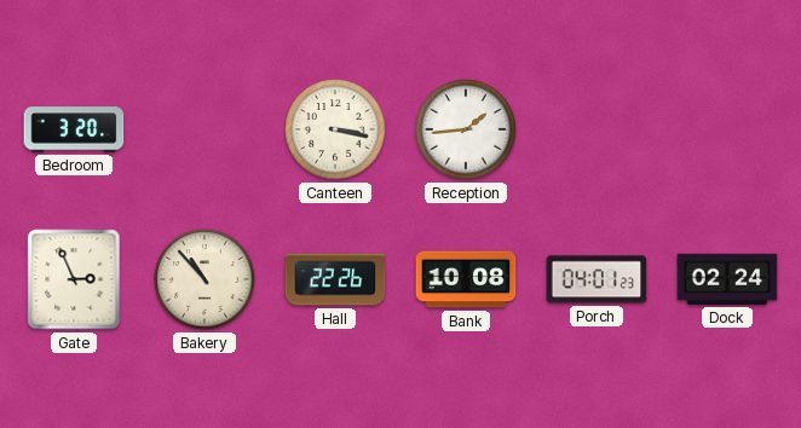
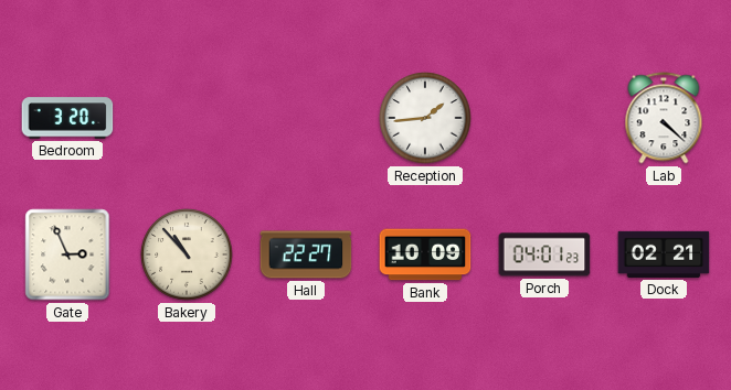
Canteen: 3:17 -> none
Lab: none -> 4:22
Hall: 22:26 -> 22:27
Bank: 10:08 -> 10:09
Dock: 02:24 -> 02:21
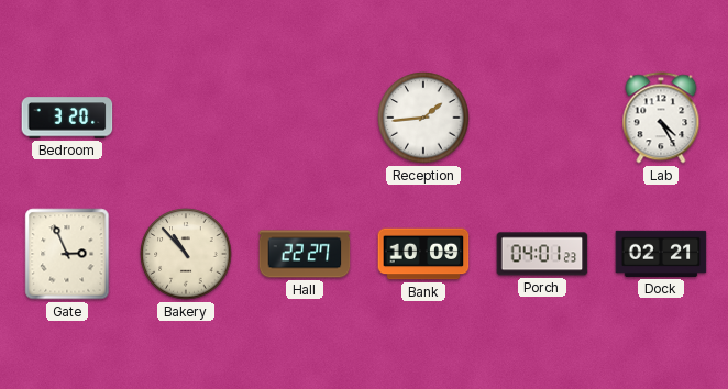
Lab: 4:22 -> 4:25
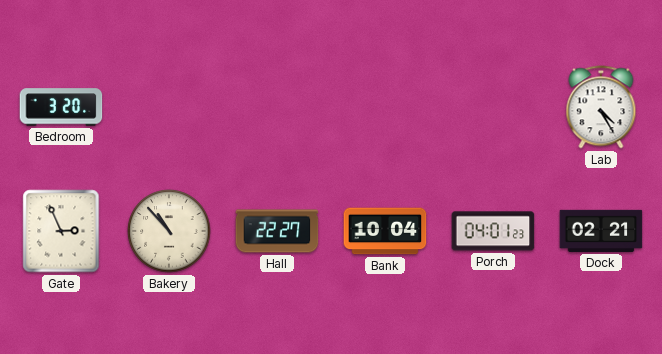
Reception: 1:44 -> none
Bank: 10:09 -> 10:04
